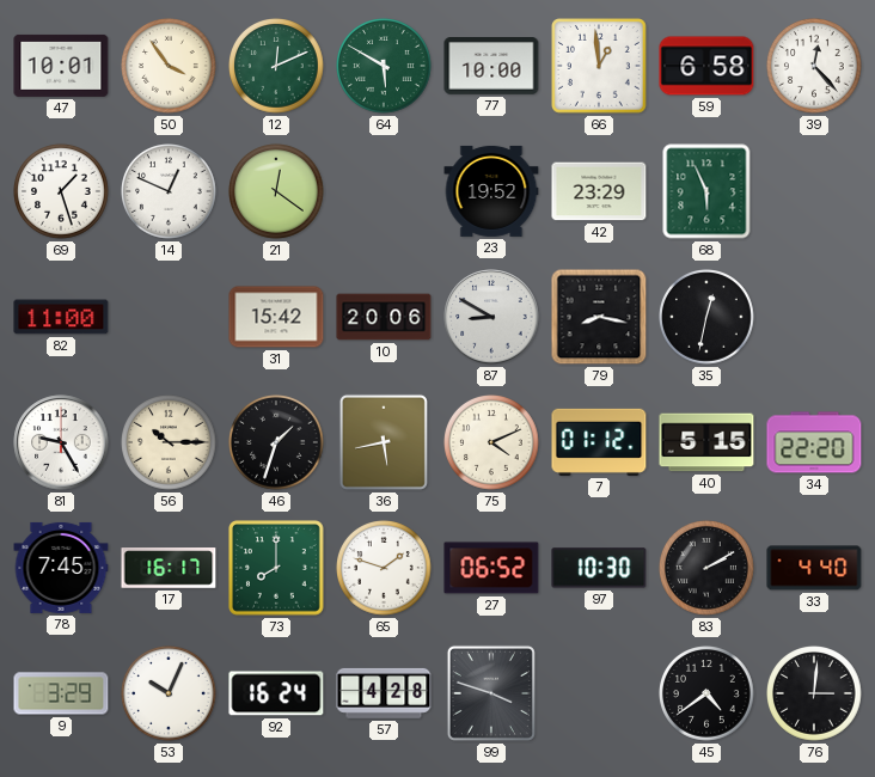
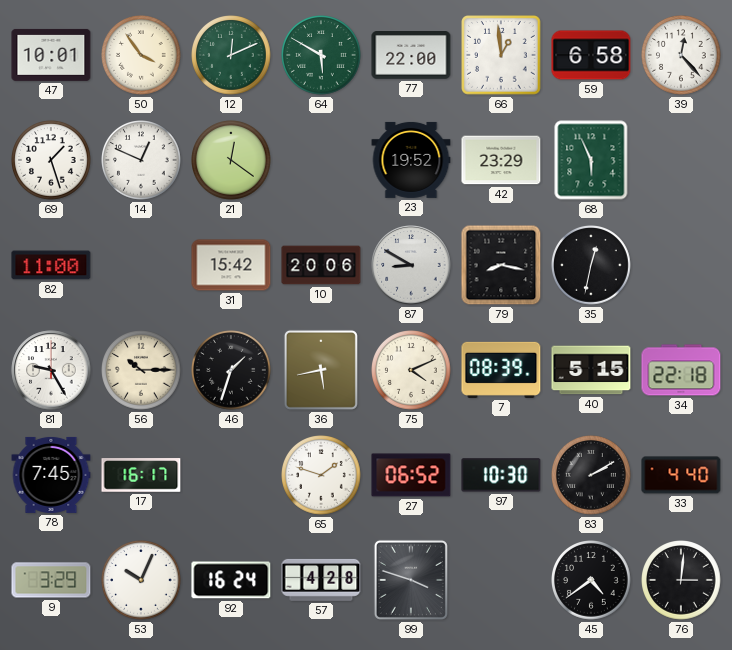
77: 10:00 -> 22:00
7: 01:12 -> 08:39
34: 22:20 -> 22:18
73: 8:00 -> none
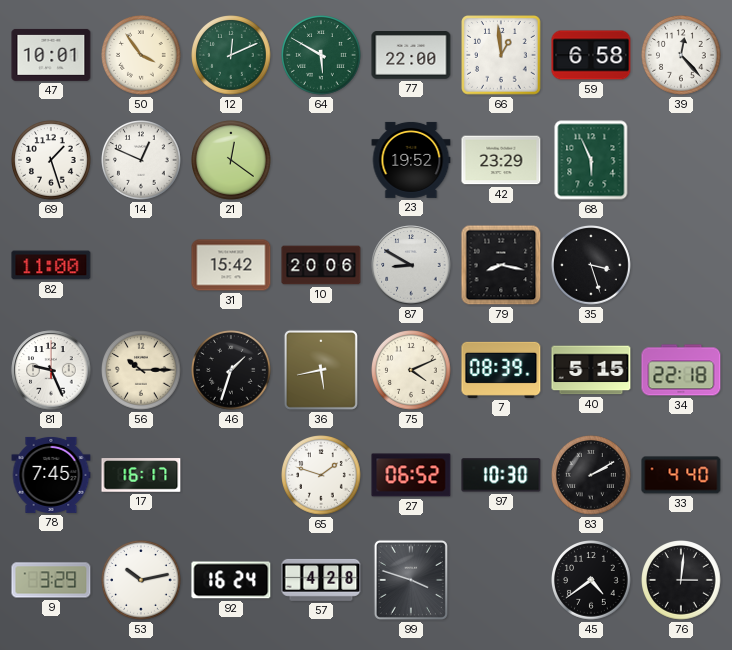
35: 12:32 -> 3:27
81: 9:25 -> 9:26
53: 10:04 -> 10:13
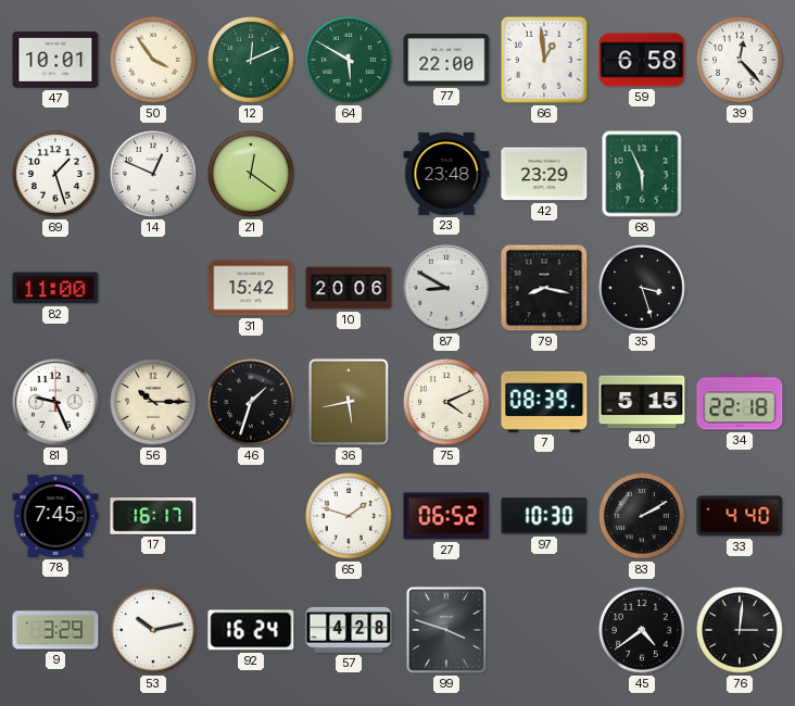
23: 19:52 -> 23:48
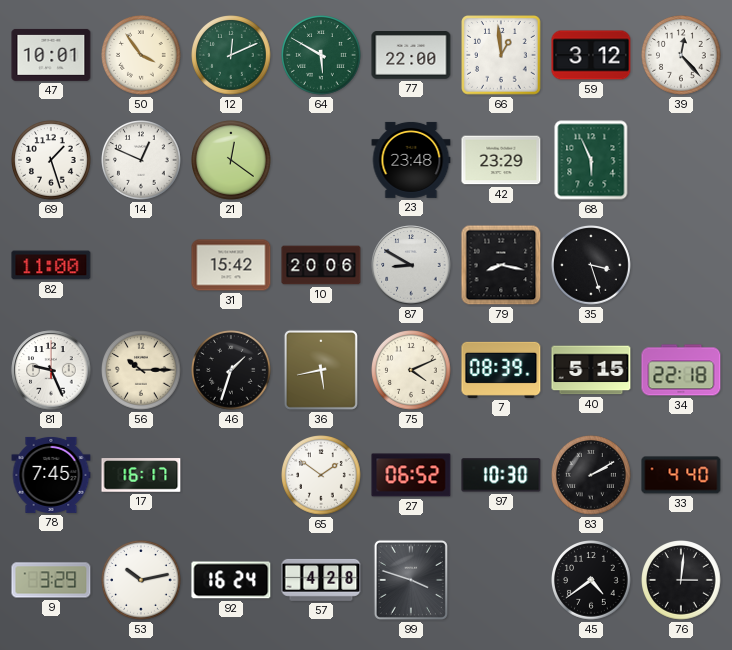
59: 6:58 -> 3:12
65: 1:48 -> 1:51
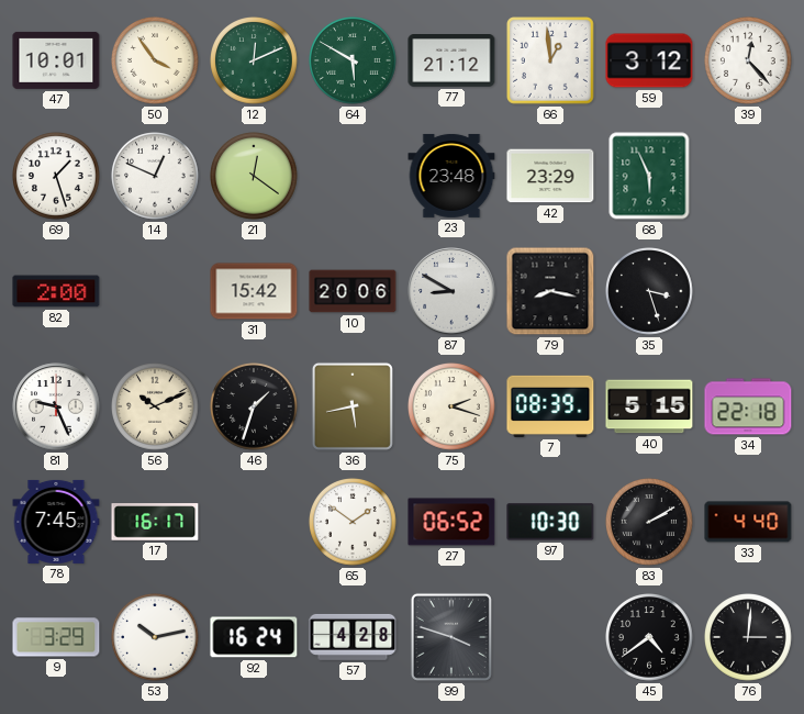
77: 22:00 -> 21:12
82: 11:00 -> 2:00
56: 10:15 -> 10:11
75: 4:11 -> 2:18
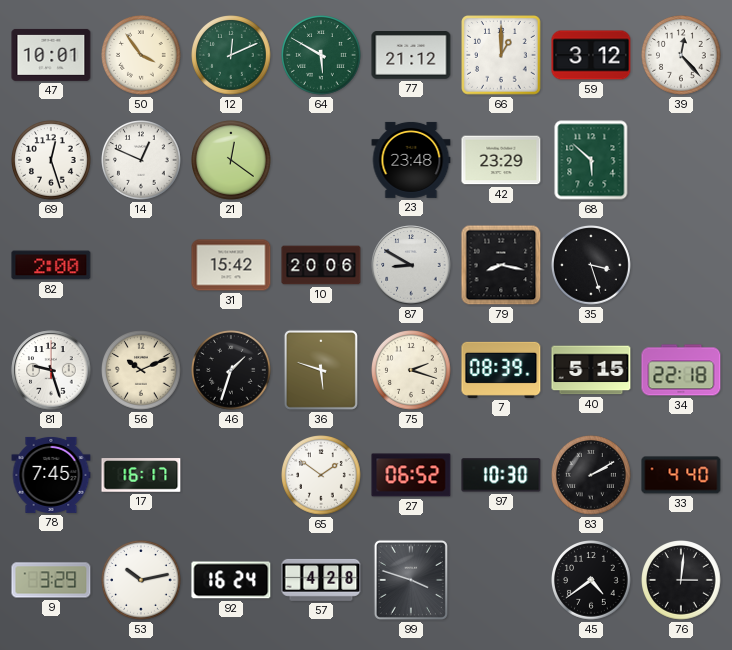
66: 12:59 -> 1:00
69: 1:27 -> 12:27
68: 5:56 -> 5:52
81: 9:26 -> 9:27
36: 5:43 -> 5:48
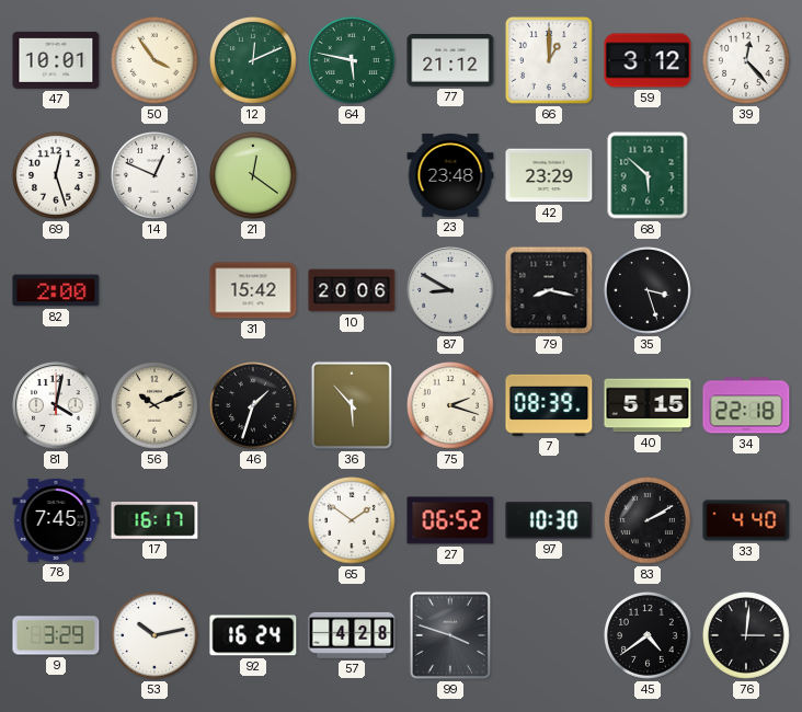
64: 5:50 -> 5:47
81: 9:27 -> 4:02
36: 5:48 -> 5:53
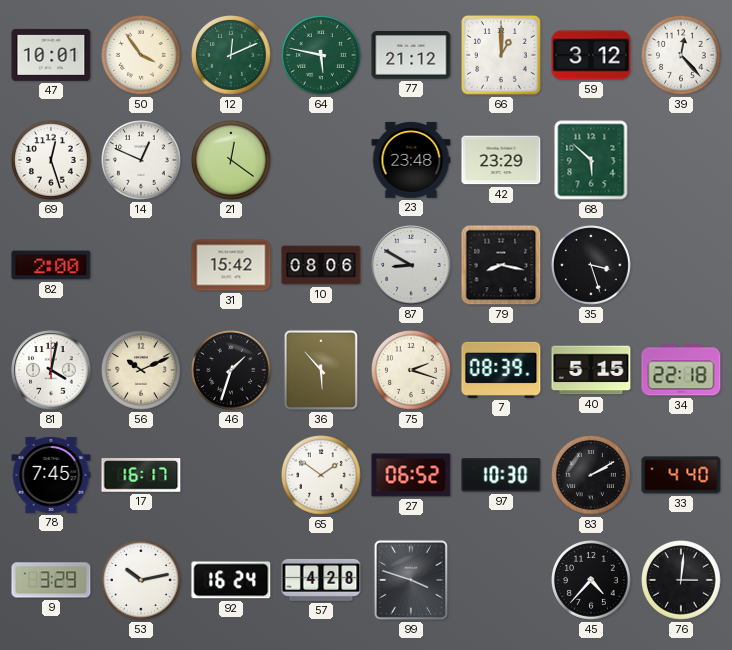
10: 20:06 -> 08:06
45: 4:39 -> 4:37
